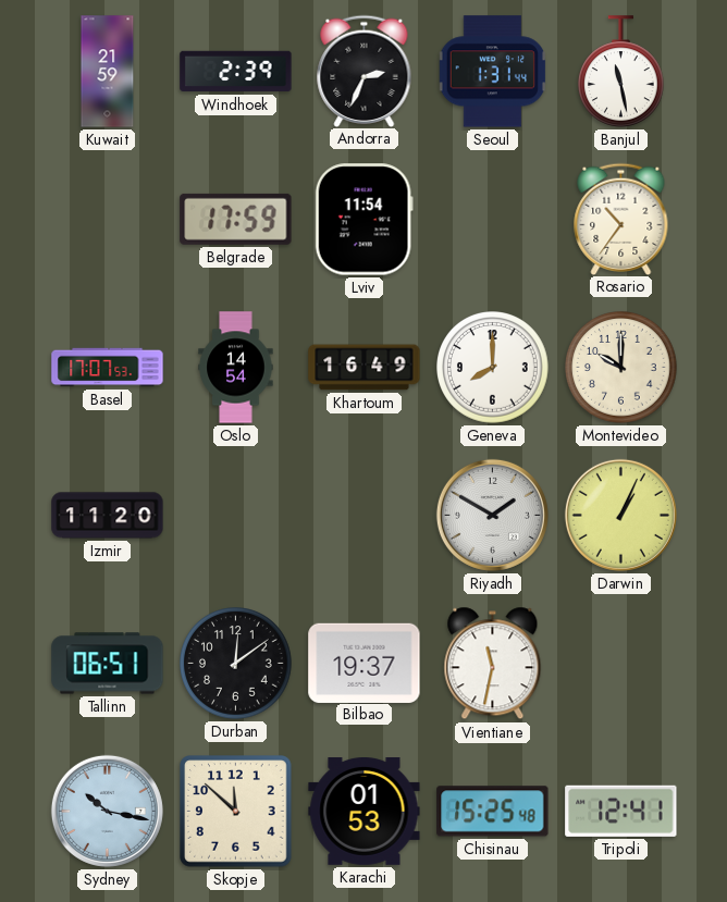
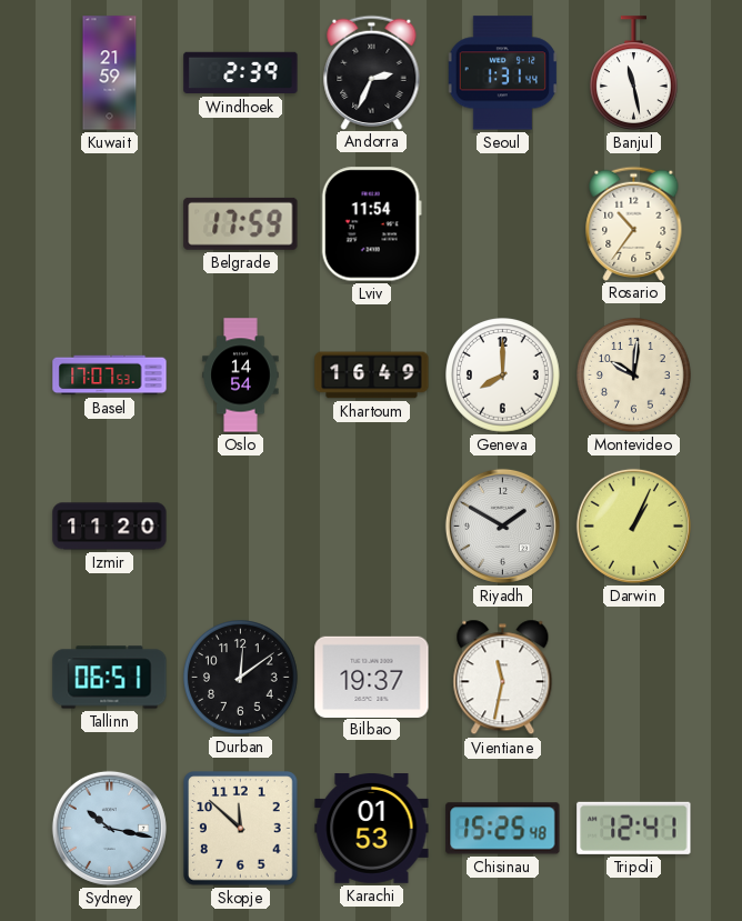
Montevideo: 10:00 -> 10:01
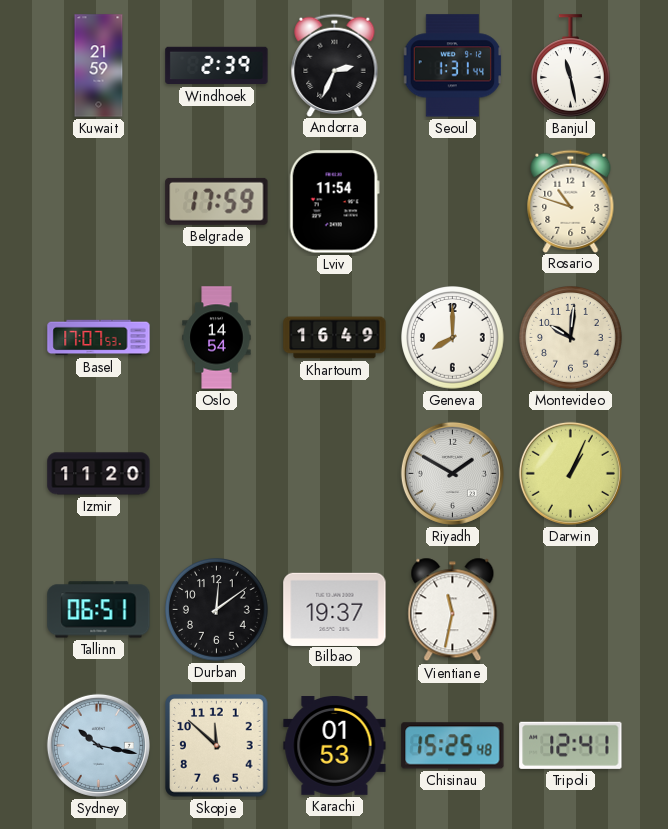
Rosario: 10:36 -> 10:48
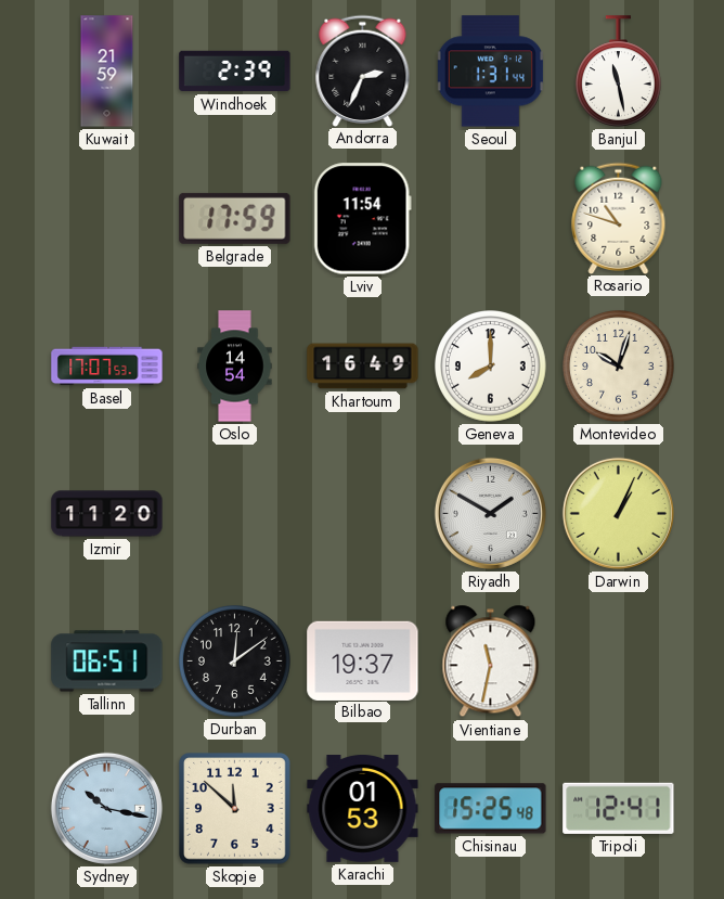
Montevideo: 10:01 -> 10:03
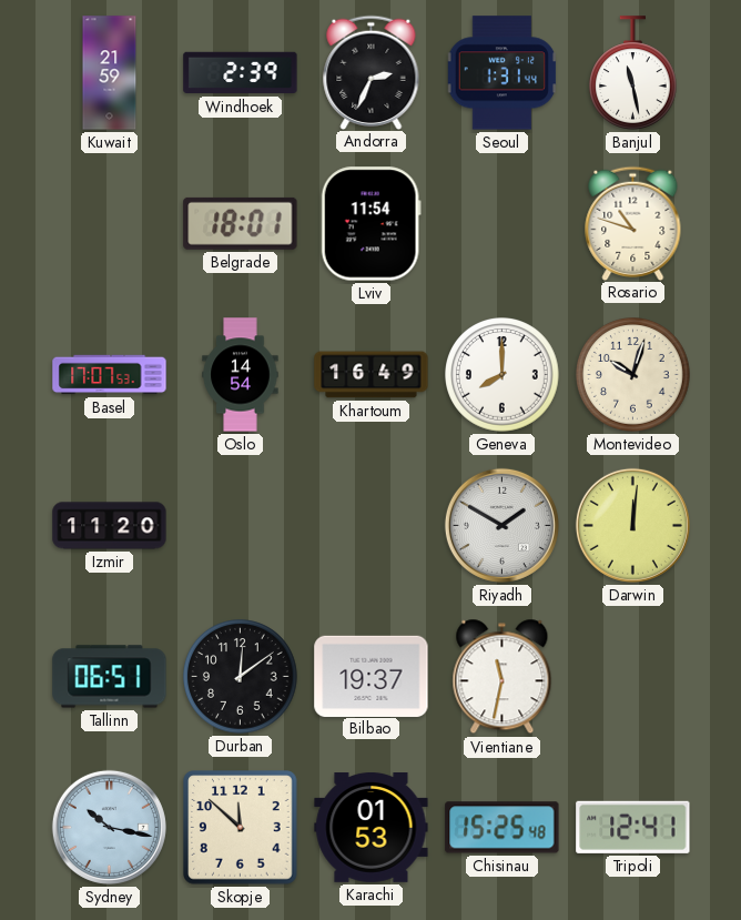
Belgrade: 17:59 -> 18:01
Darwin: 1:04 -> 12:01
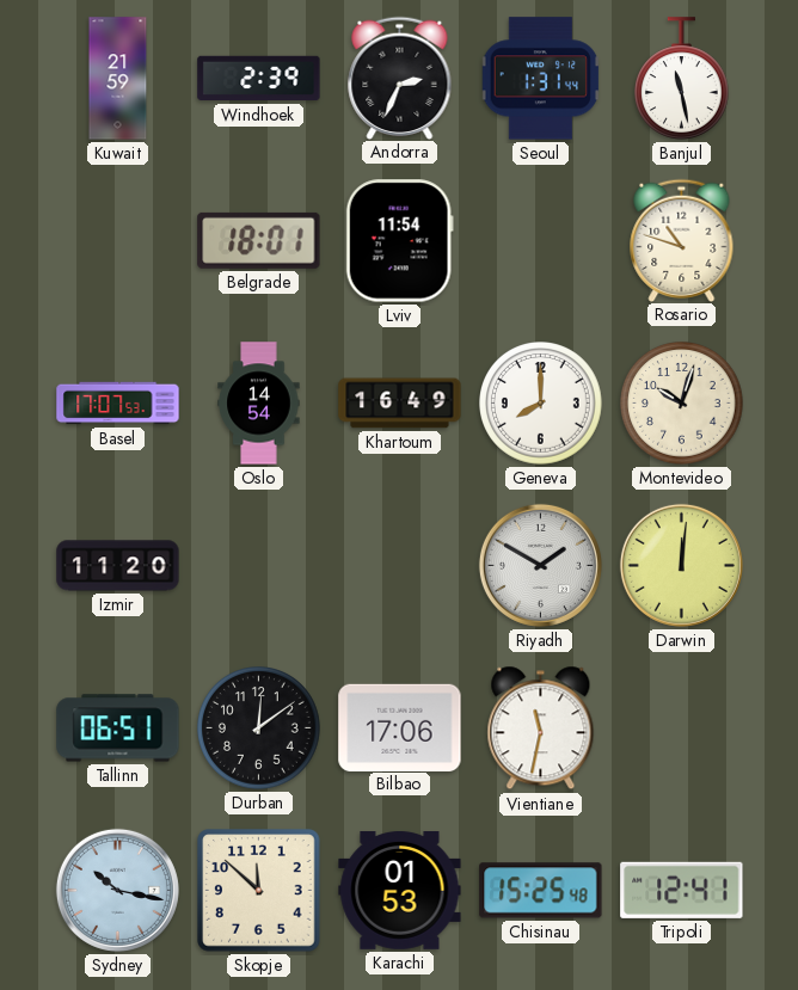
Bilbao: 19:37 -> 17:06
